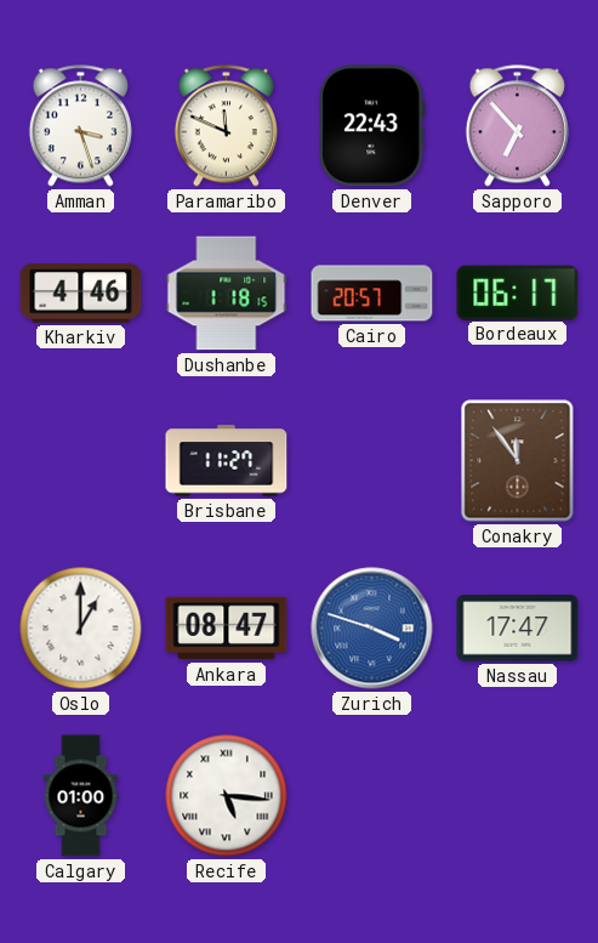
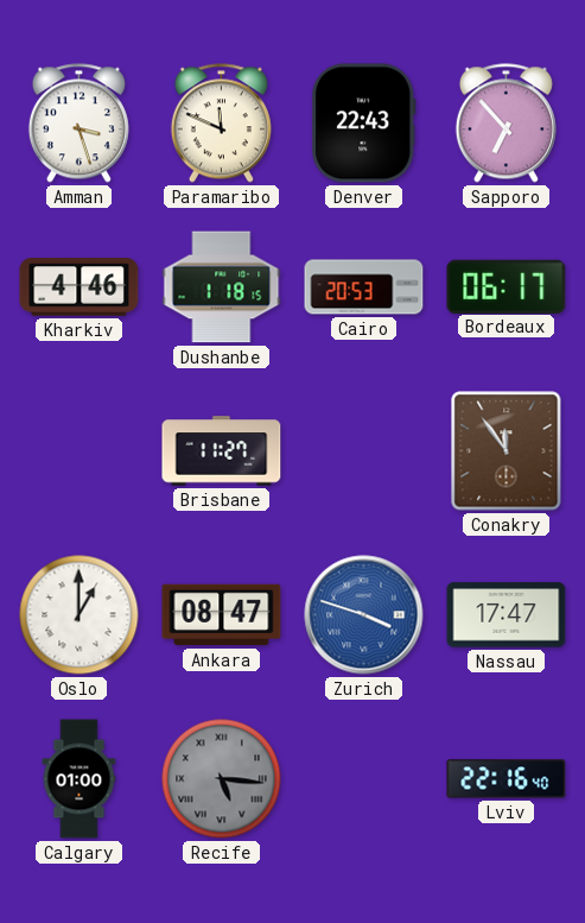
Cairo: 20:57 -> 20:53
Recife dial: white -> grey
Lviv: none -> 22:16
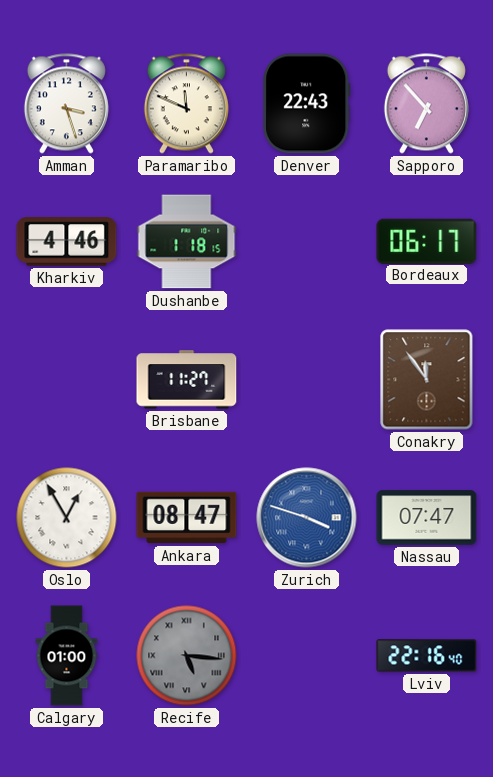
Cairo: 20:53 -> none
Oslo: 1:00 -> 12:55
Nassau: 17:47 -> 07:47
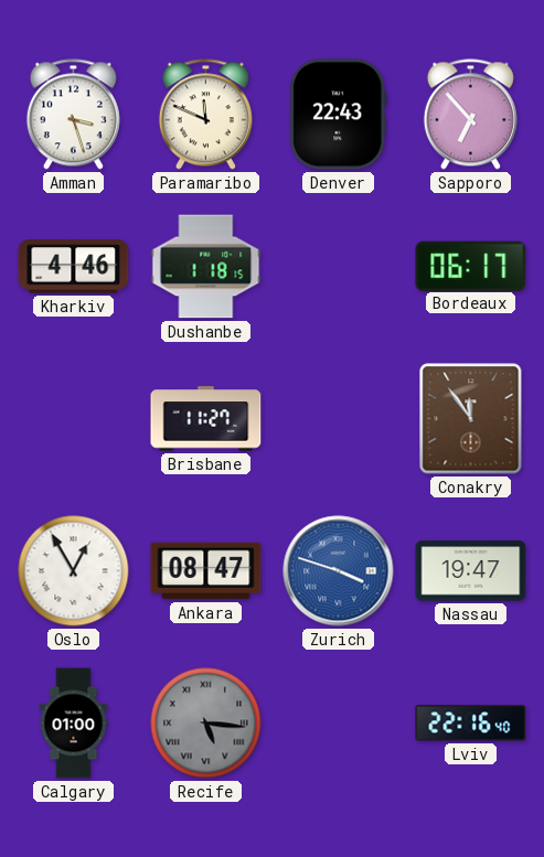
Nassau: 07:47 -> 19:47
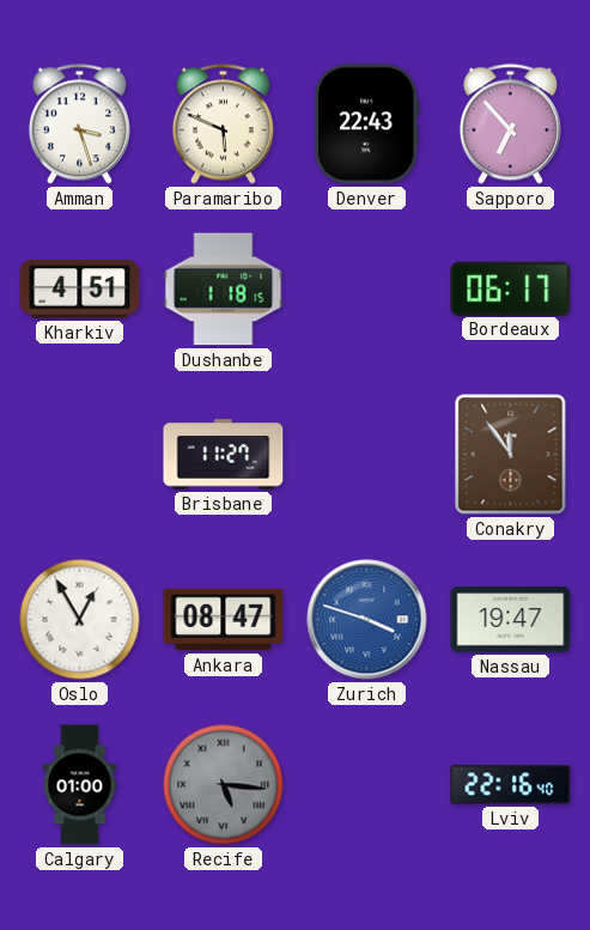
Paramaribo: 11:49 -> 5:49
Kharkiv: 4:46 -> 4:51
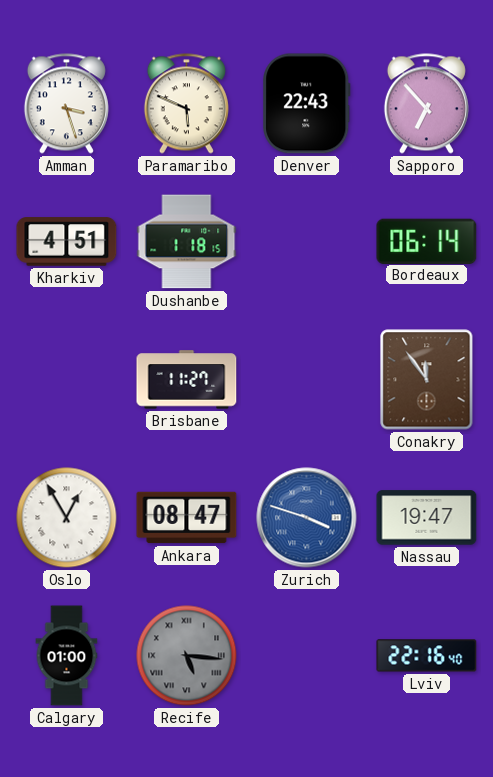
Bordeaux: 06:17 -> 06:14
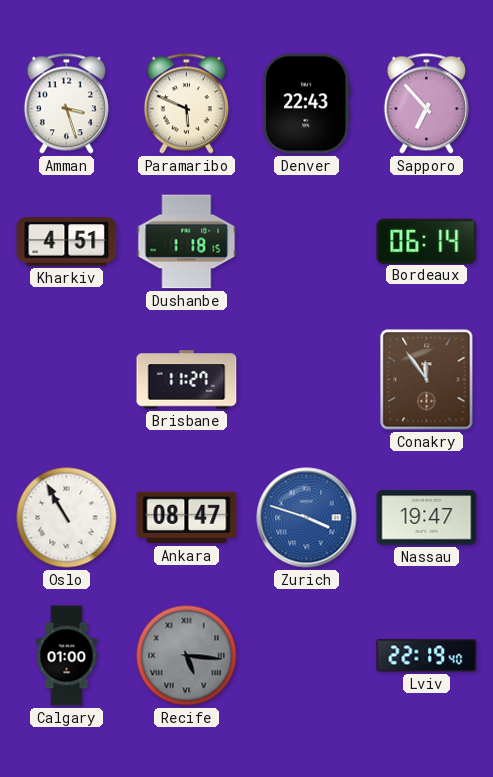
Oslo: 12:55 -> 10:55
Lviv: 22:16 -> 22:19
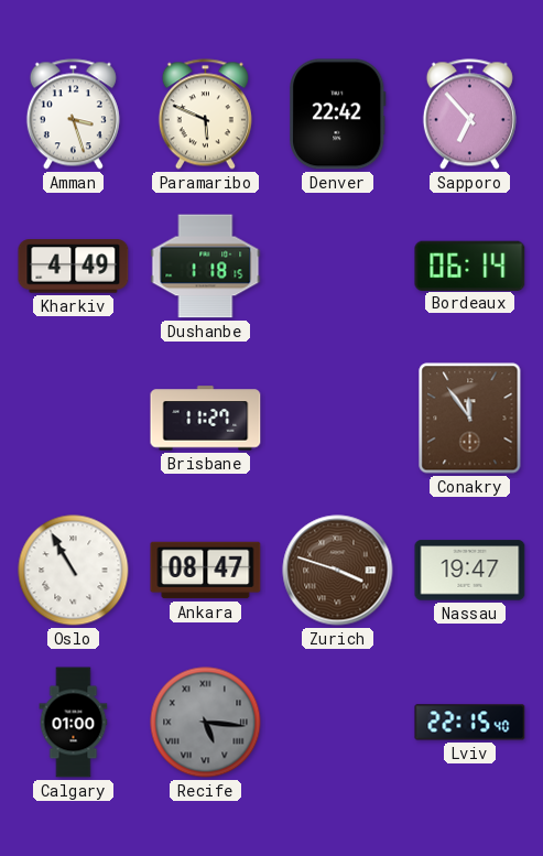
Denver: 22:43 -> 22:42
Kharkiv: 4:51 -> 4:49
Zurich dial: blue -> brown
Lviv: 22:19 -> 22:15
